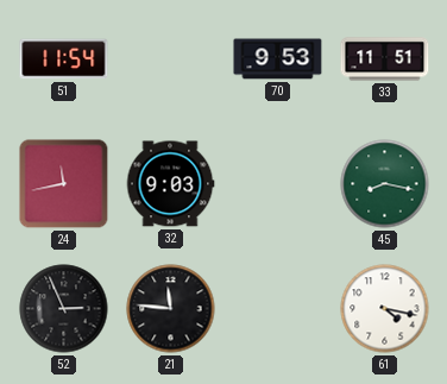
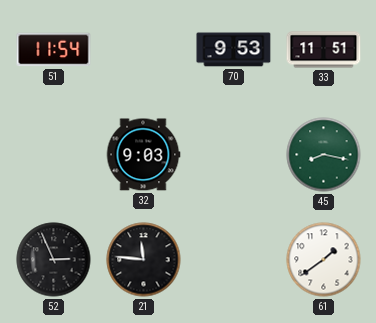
24: 11:43 -> none
61: 4:17 -> 1:39
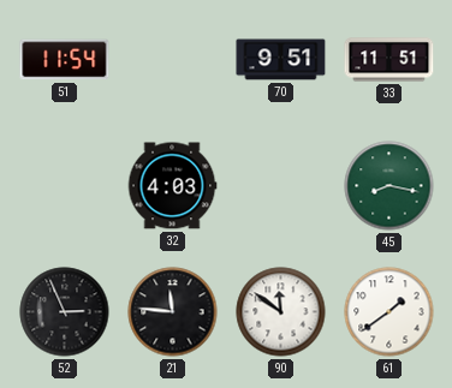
70: 9:53 -> 9:51
32: 9:03 -> 4:03
90: none -> 11:51
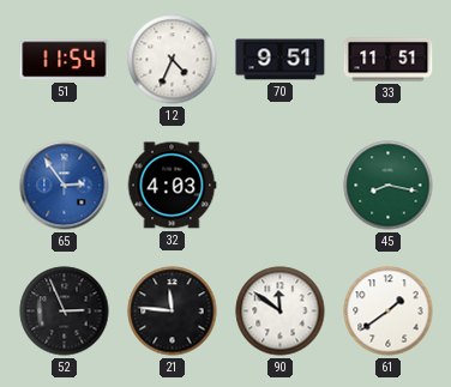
12: none -> 4:34
65: none -> 2:54
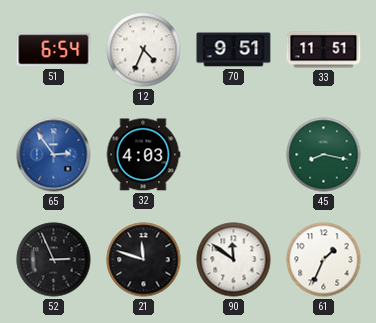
51: 11:54 -> 6:54
21: 11:46 -> 11:48
61: 1:39 -> 1:34
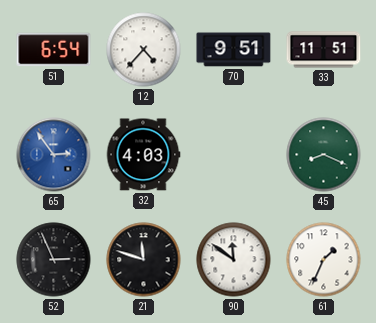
12: 4:34 -> 4:37
45: 8:17 -> 8:19
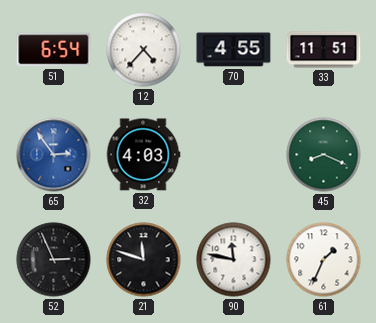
70: 9:51 -> 4:55
90: 11:51 -> 11:47
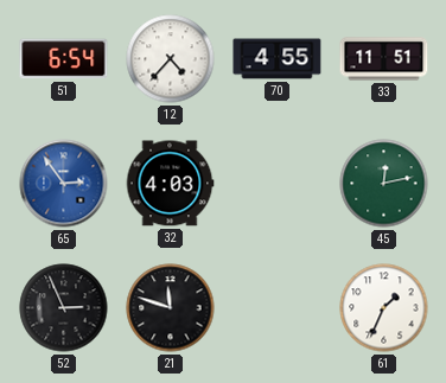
45: 8:19 -> 12:13
90: 11:47 -> none
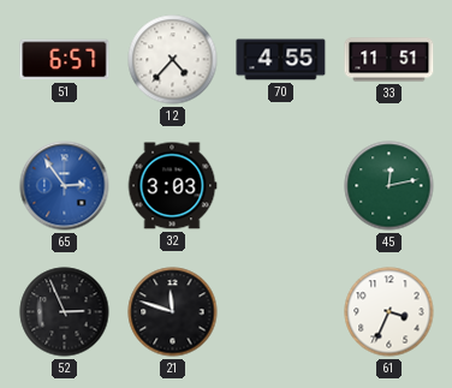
51: 6:54 -> 6:57
32: 4:03 -> 3:03
61: 1:34 -> 3:34
